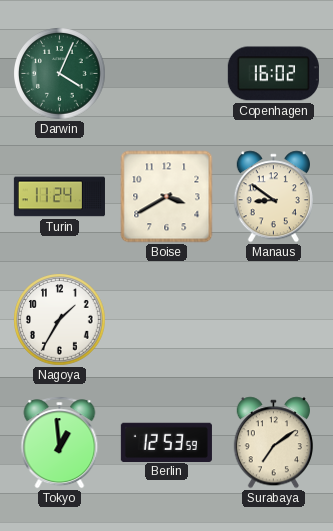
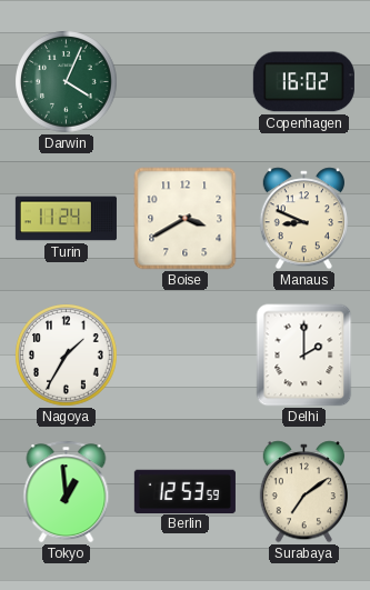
Manaus: 8:51 -> 8:49
Delhi: none -> 2:00
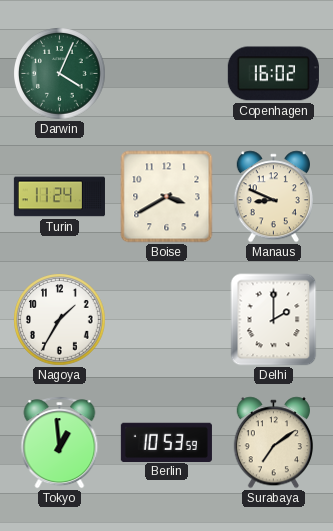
Berlin: 12:53 -> 10:53
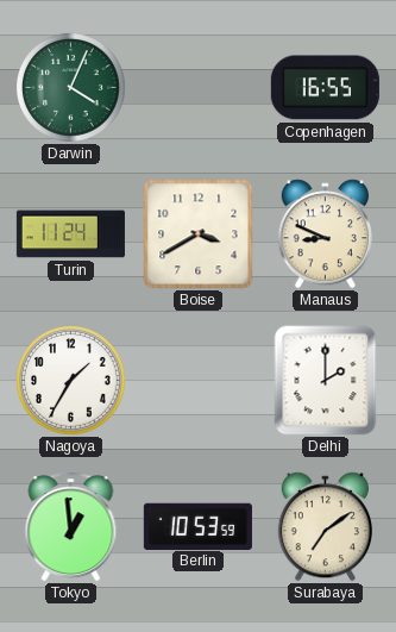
Copenhagen: 16:02 -> 16:55
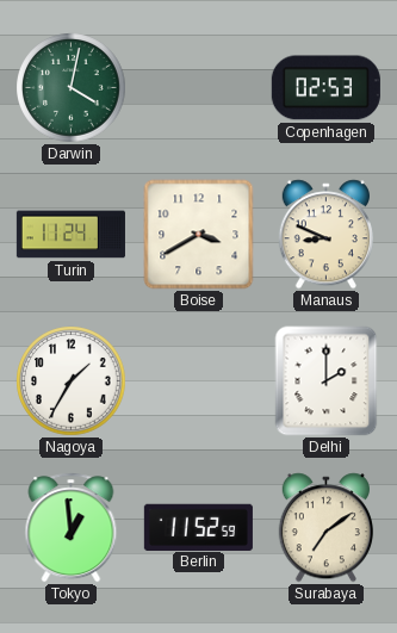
Darwin: 4:04 -> 4:02
Copenhagen: 16:55 -> 02:53
Berlin: 10:53 -> 11:52
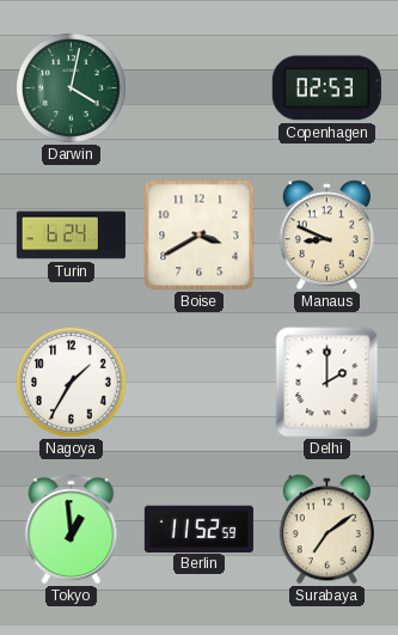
Turin: 11:24 -> 6:24
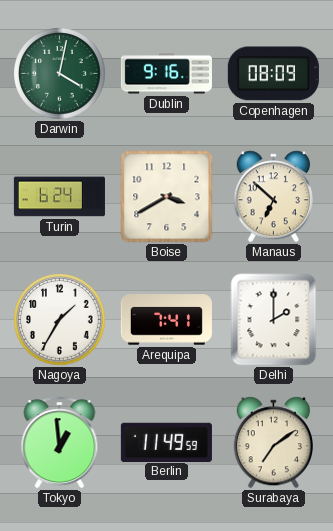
Dublin: none -> 9:16
Copenhagen: 02:53 -> 08:09
Manaus: 8:49 -> 6:52
Arequipa: none -> 7:41
Berlin: 11:52 -> 11:49
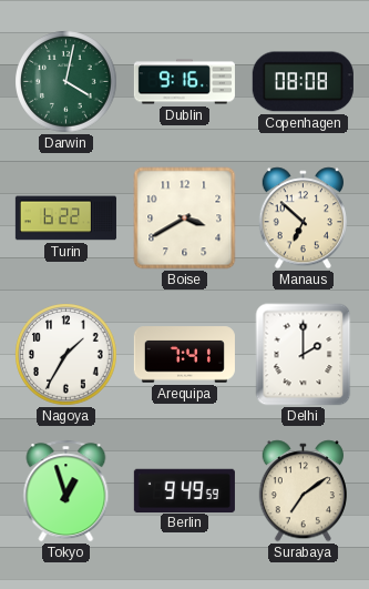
Copenhagen: 08:09 -> 08:08
Turin: 6:24 -> 6:22
Tokyo: 12:59 -> 12:57
Berlin: 11:49 -> 9:49
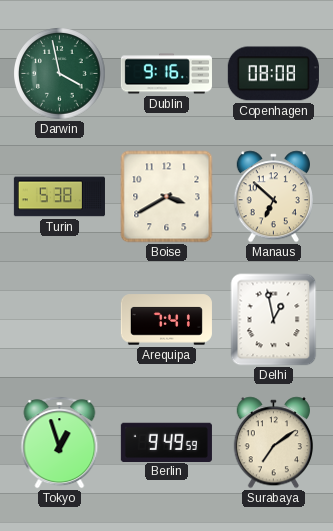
Darwin: 4:02 -> 3:58
Turin: 6:22 -> 5:38
Nagoya: 1:35 -> none
Delhi: 2:00 -> 12:58
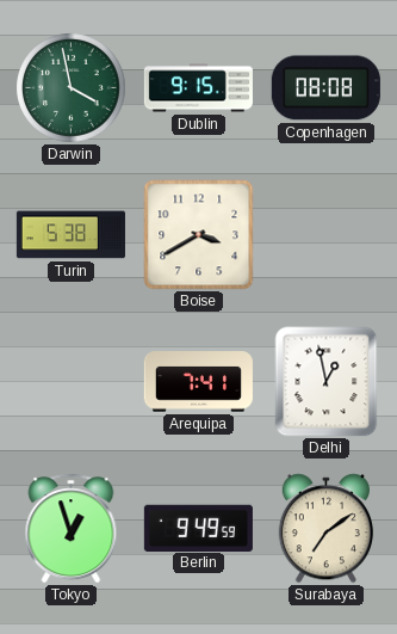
Dublin: 9:16 -> 9:15
Manaus: 6:52 -> none
